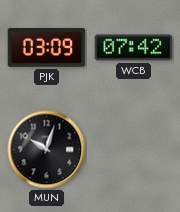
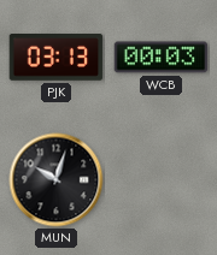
PJK: 03:09 -> 03:13
WCB: 07:42 -> 00:03
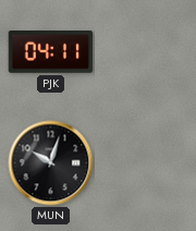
PJK: 03:13 -> 04:11
WCB: 00:03 -> none
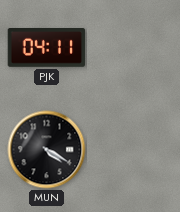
MUN: 10:03 -> 4:20
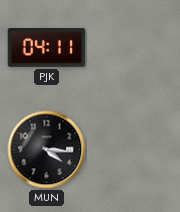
MUN: 4:20 -> 4:16
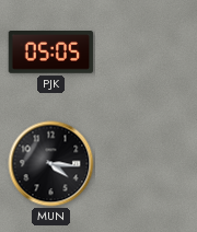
PJK: 04:11 -> 05:05
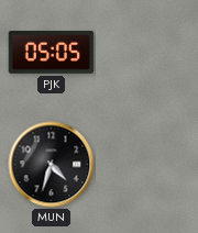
MUN: 4:16 -> 4:33
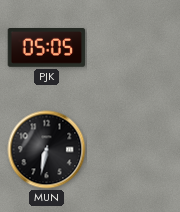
MUN: 4:33 -> 6:32
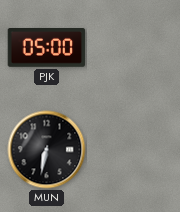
PJK: 05:05 -> 05:00
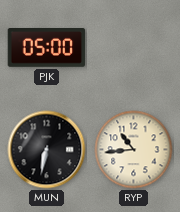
RYP: none -> 10:44
